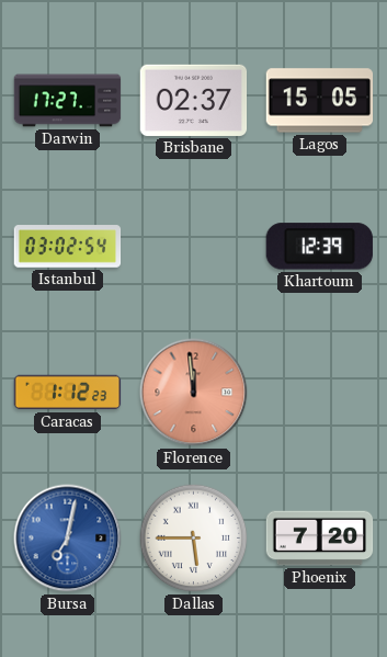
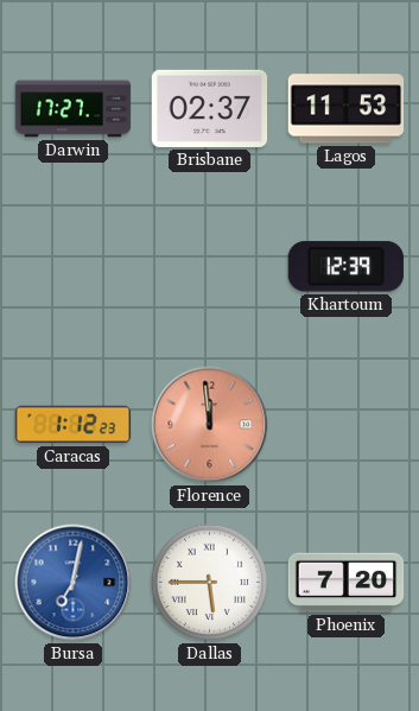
Lagos: 15:05 -> 11:53
Istanbul: 03:02 -> none
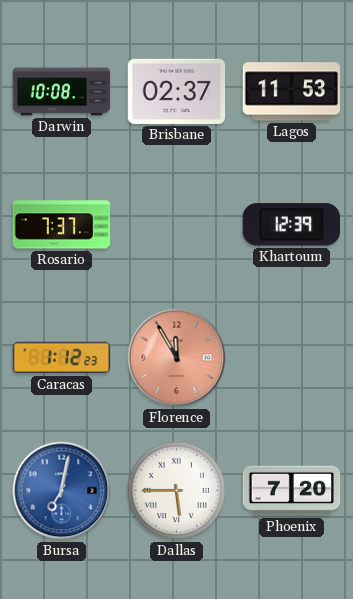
Darwin: 17:27 -> 10:08
Rosario: none -> 7:37
Florence: 11:59 -> 11:55
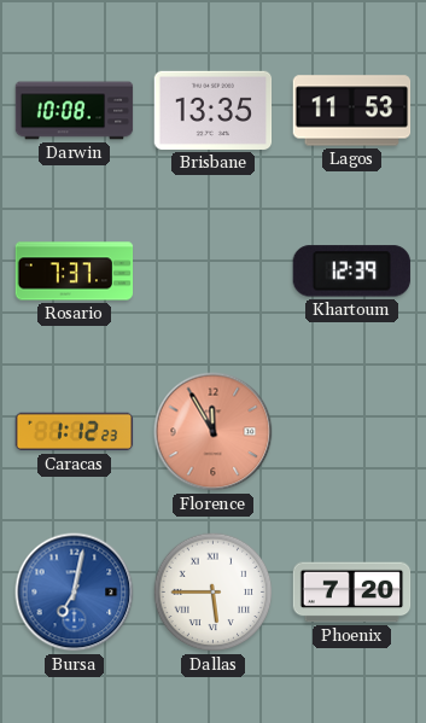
Brisbane: 02:37 -> 13:35
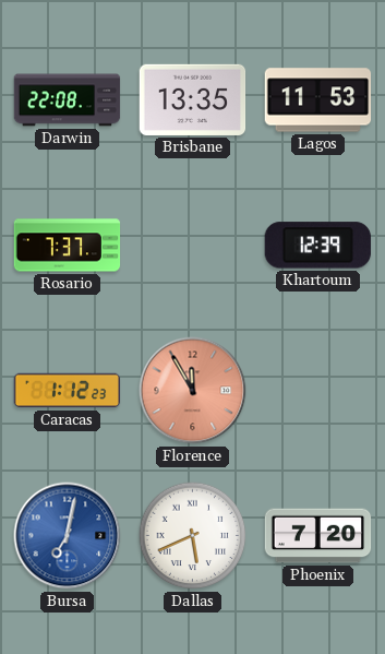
Darwin: 10:08 -> 22:08
Dallas: 5:45 -> 5:41
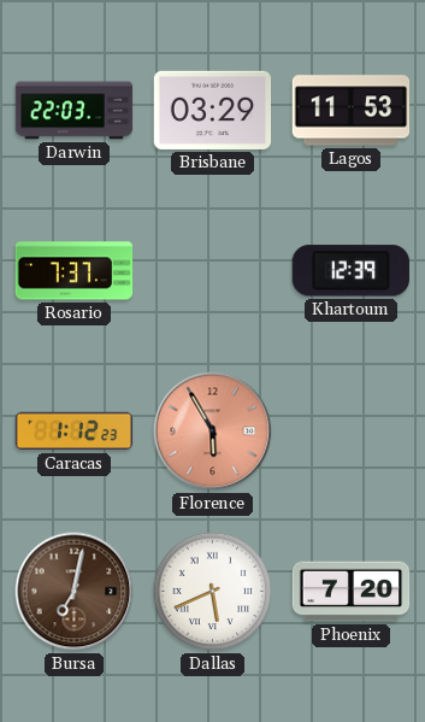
Darwin: 22:08 -> 22:03
Brisbane: 13:35 -> 03:29
Florence: 11:55 -> 5:55
Bursa dial: blue -> brown
